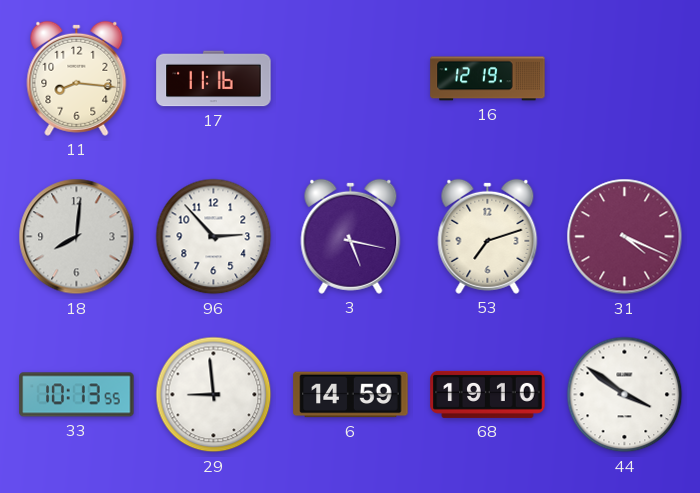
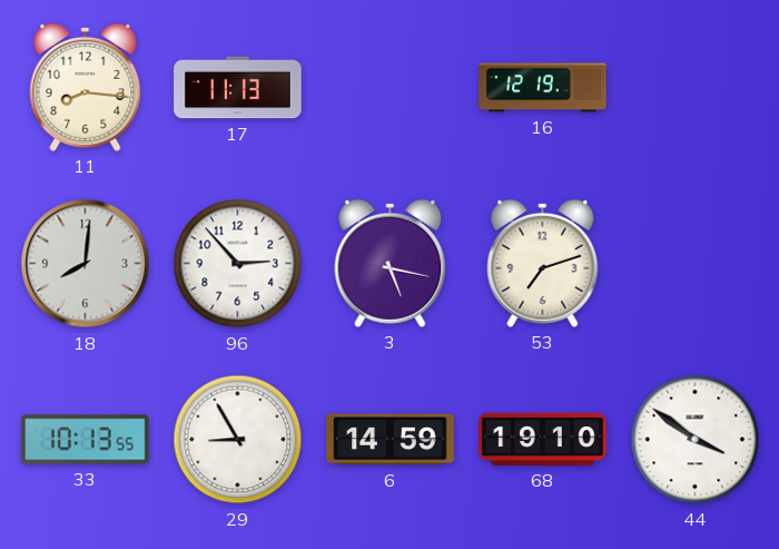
17: 11:16 -> 11:13
31: 4:19 -> none
29: 8:59 -> 8:55
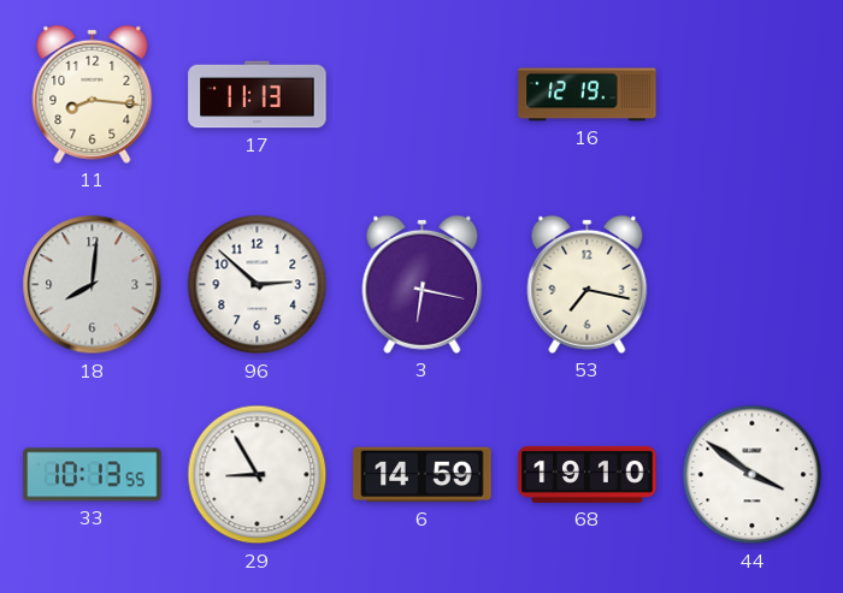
96: 2:53 -> 2:52
3: 5:17 -> 6:17
53: 7:12 -> 7:17
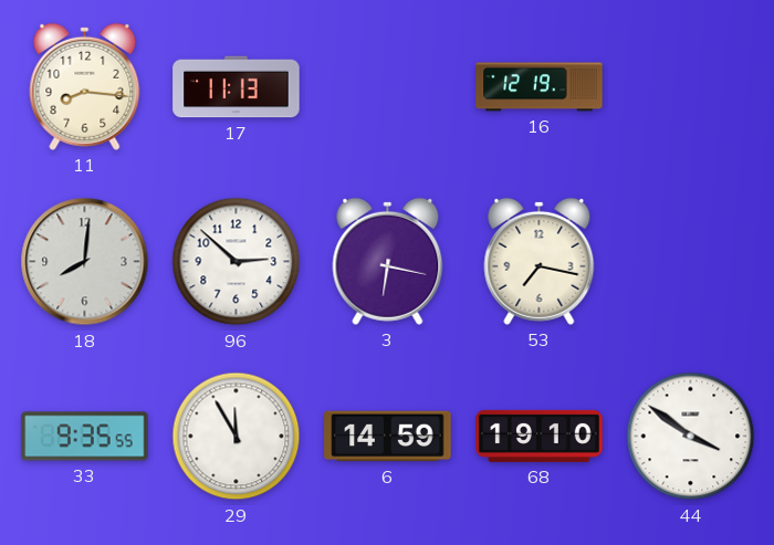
33: 10:13 -> 9:35
29: 8:55 -> 11:55
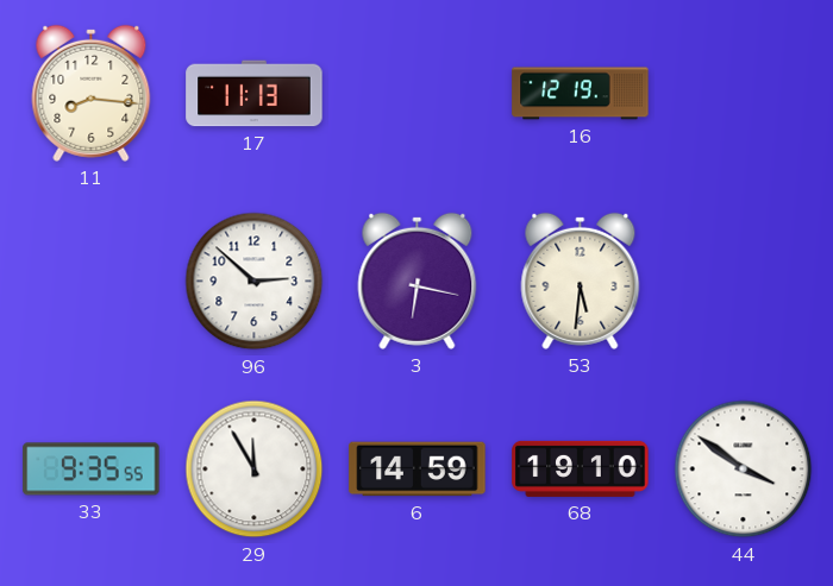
18: 8:01 -> none
53: 7:17 -> 5:31
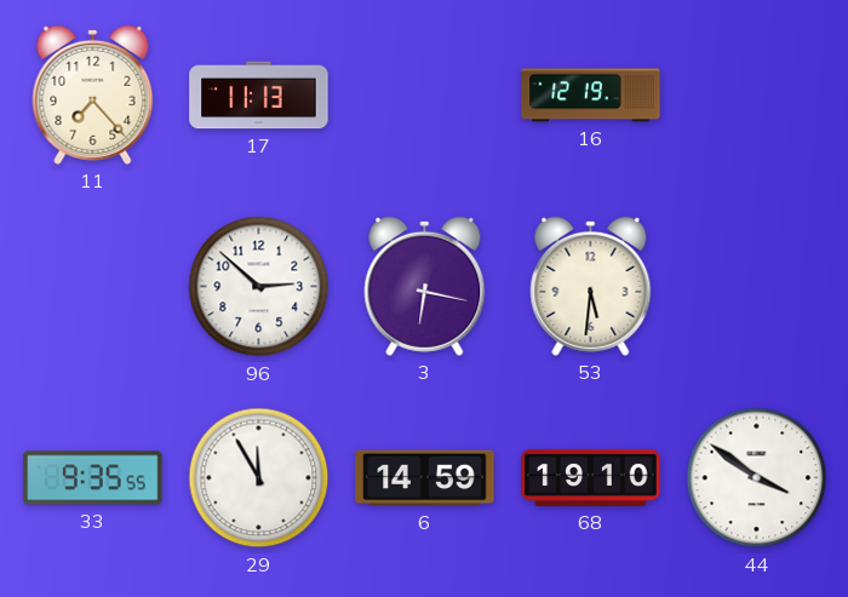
11: 8:16 -> 7:23
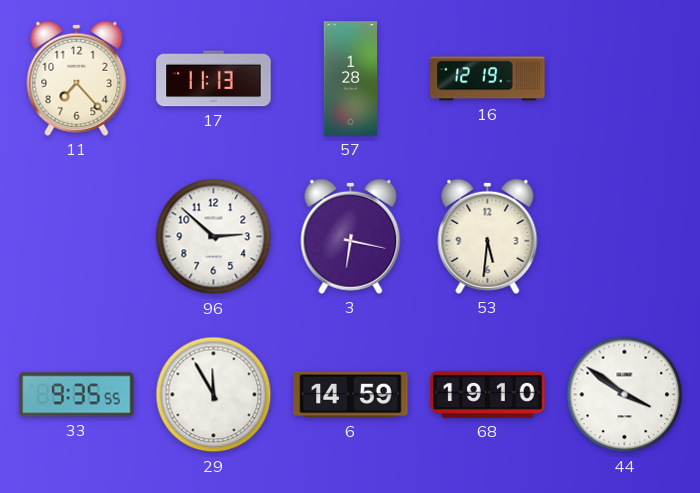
57: none -> 1:28
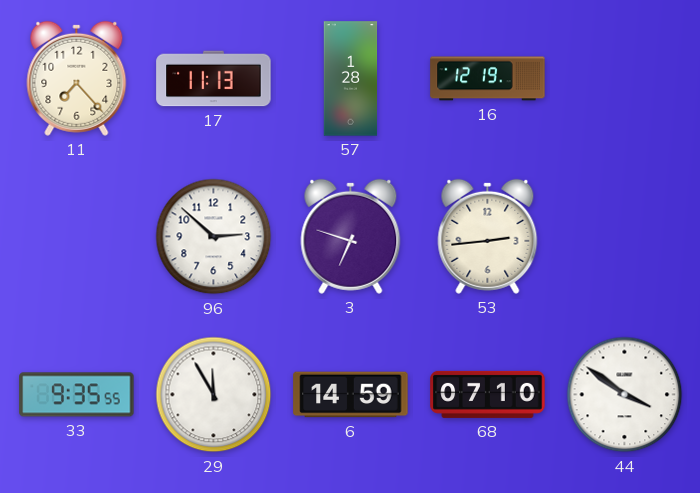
3: 6:17 -> 6:48
53: 5:31 -> 2:44
68: 19:10 -> 07:10
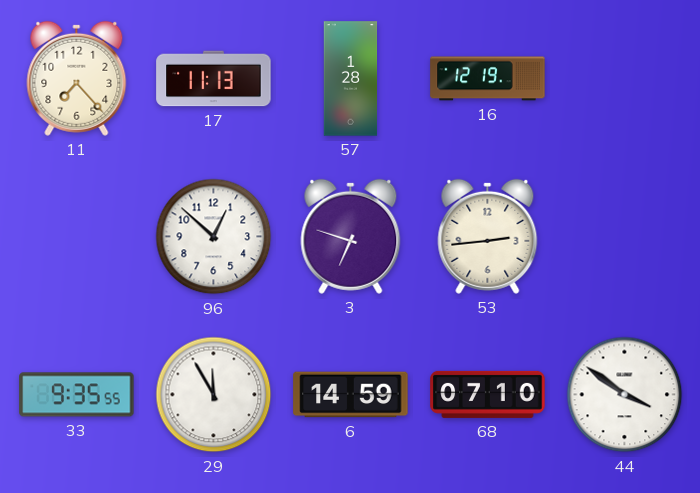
96: 2:52 -> 12:52
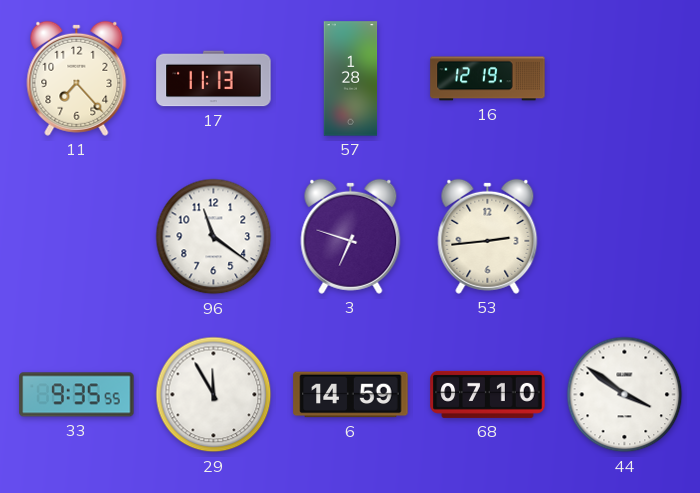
96: 12:52 -> 11:21
